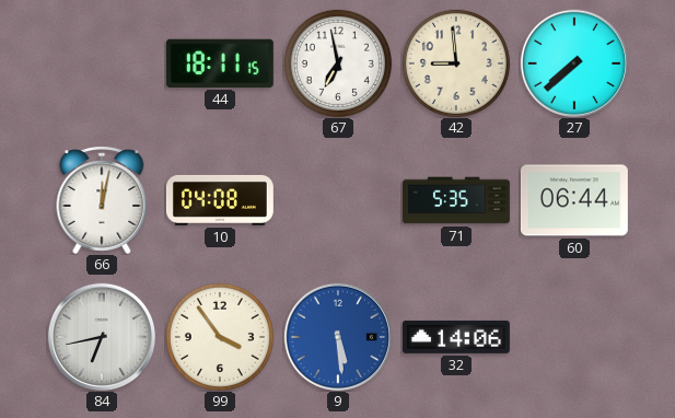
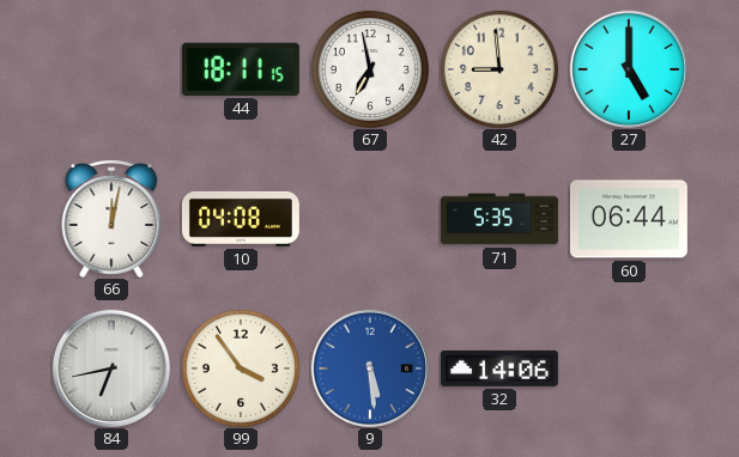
27: 7:38 -> 5:00
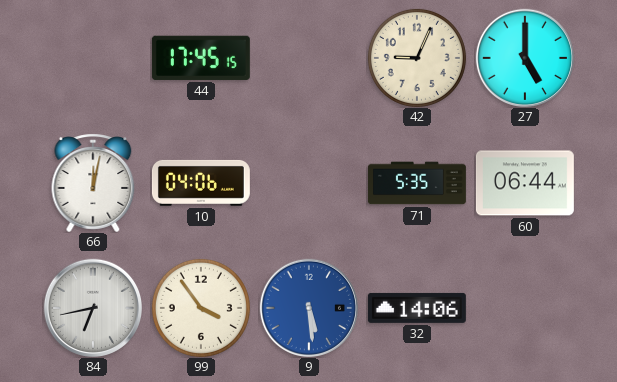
44: 18:11 -> 17:45
67: 6:58 -> none
42: 8:59 -> 9:04
10: 04:08 -> 04:06
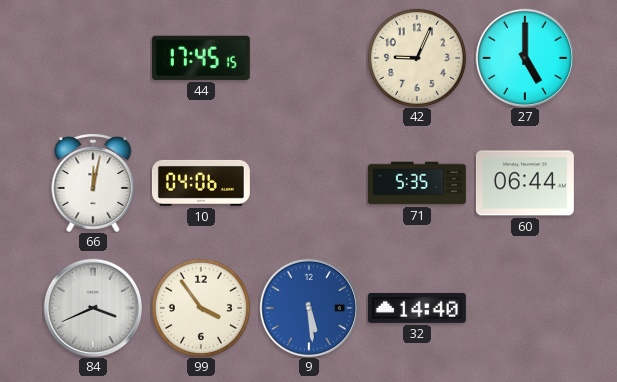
84: 6:43 -> 3:41
32: 14:06 -> 14:40
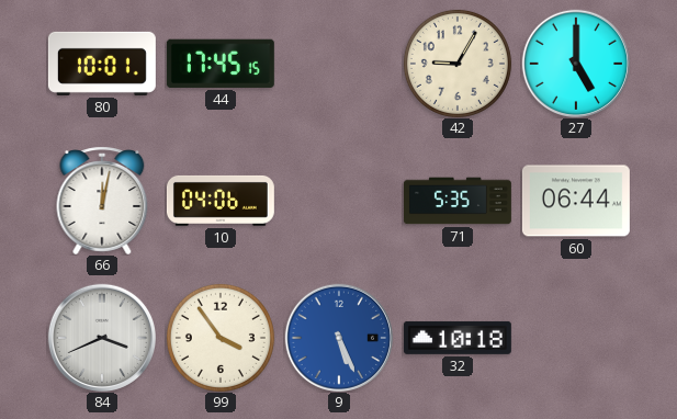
80: none -> 10:01
42: 9:04 -> 9:05
9: 5:29 -> 5:26
32: 14:40 -> 10:18
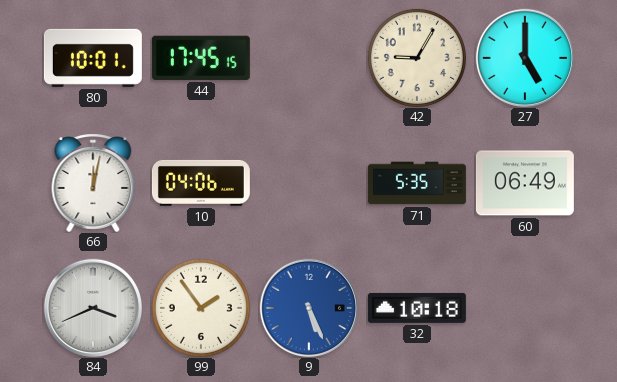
60: 06:44 -> 06:49
99: 3:54 -> 1:54
